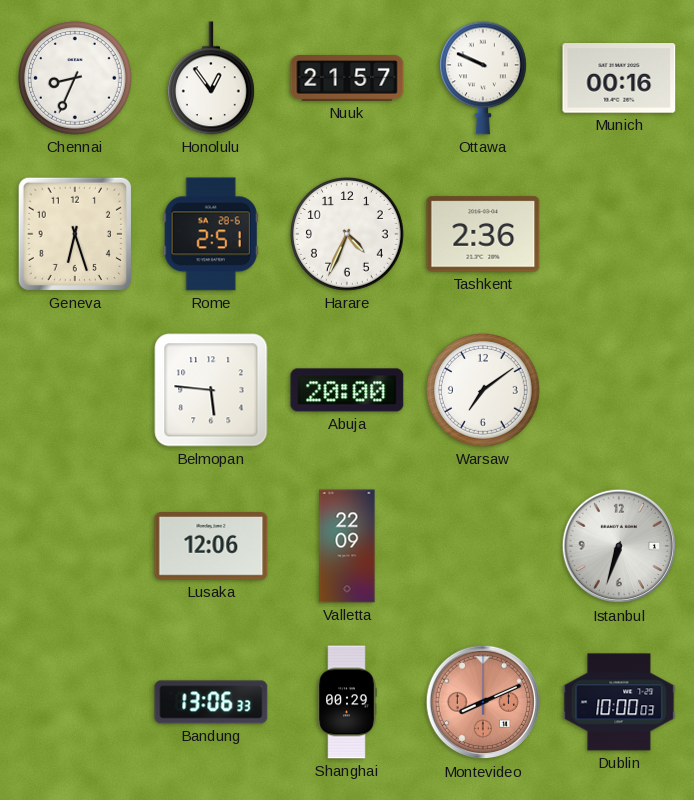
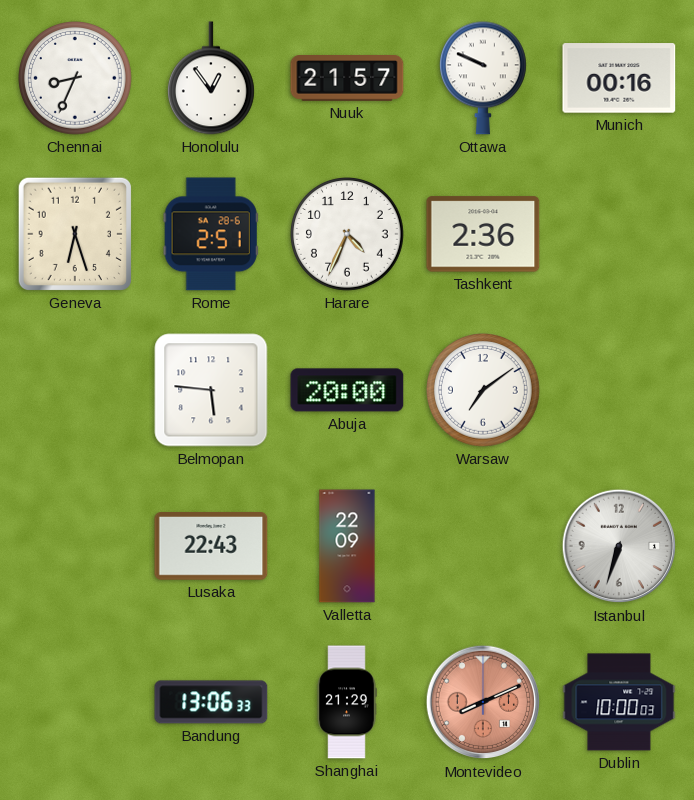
Lusaka: 12:06 -> 22:43
Shanghai: 00:29 -> 21:29
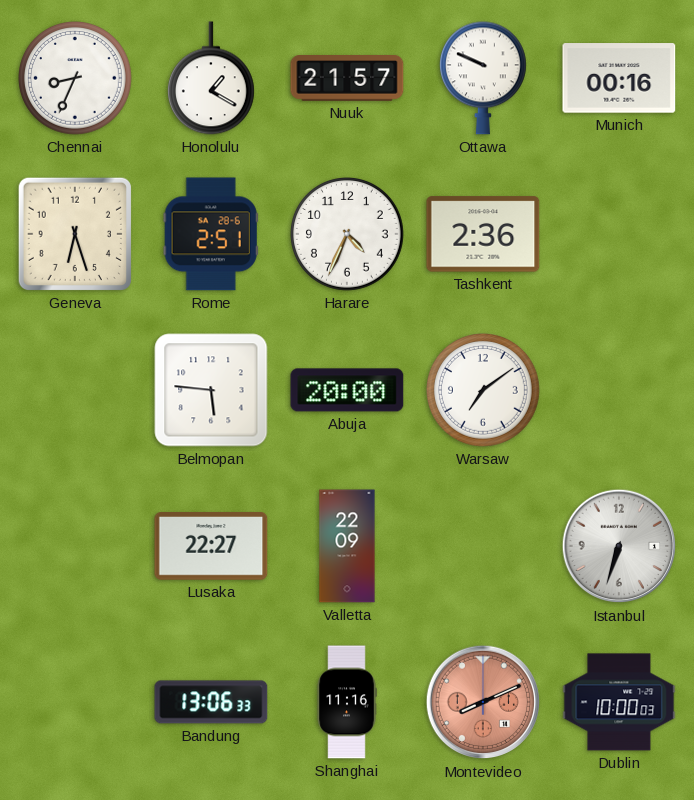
Honolulu: 12:54 -> 1:20
Lusaka: 22:43 -> 22:27
Shanghai: 21:29 -> 11:16
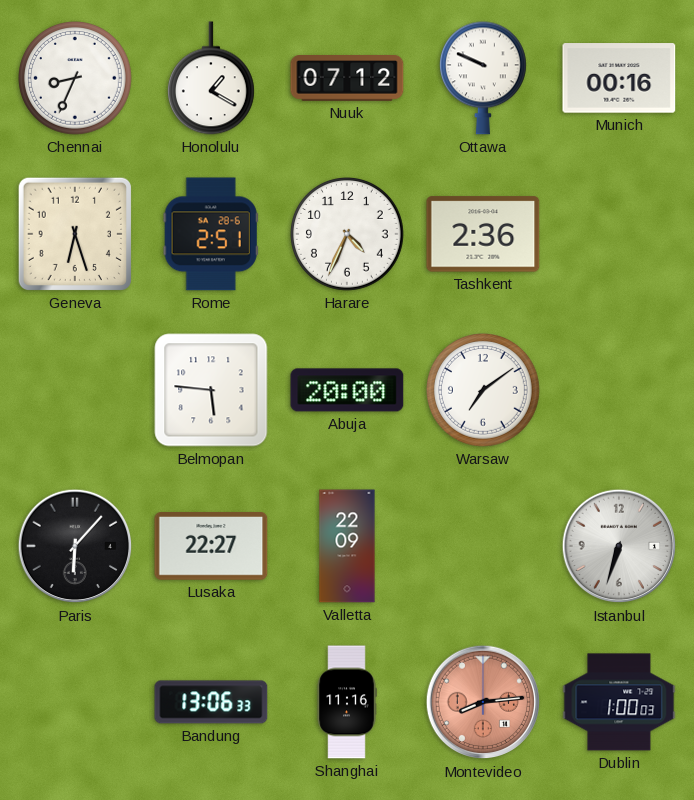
Nuuk: 21:57 -> 07:12
Paris: none -> 6:07
Montevideo: 8:11 -> 8:14
Dublin: 10:00 -> 1:00
